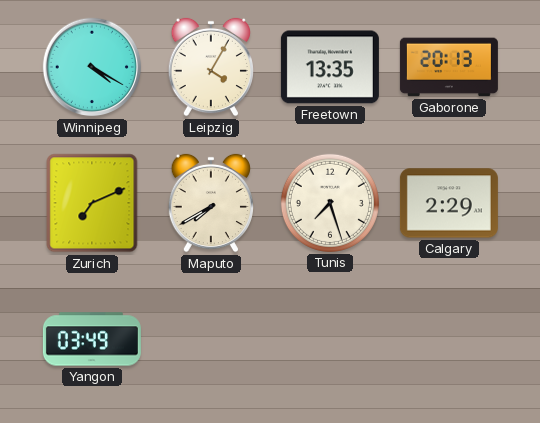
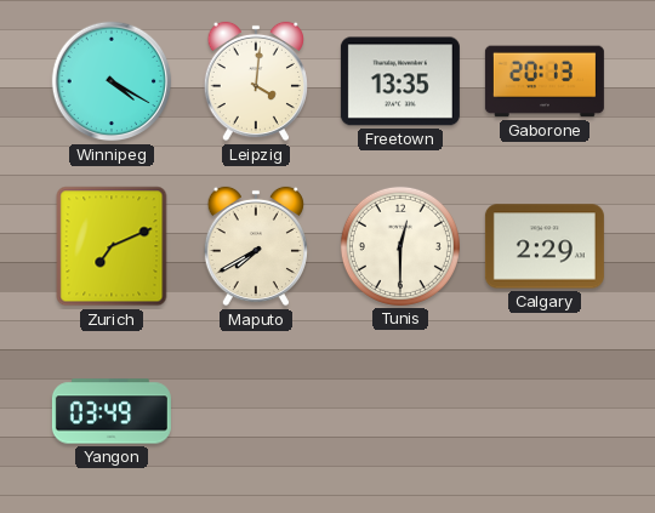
Leipzig: 4:05 -> 4:01
Tunis: 7:27 -> 12:30
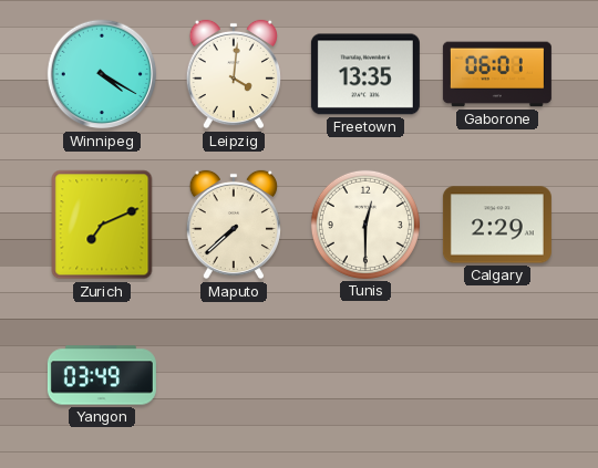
Gaborone: 20:13 -> 06:01
Maputo: 7:40 -> 7:38
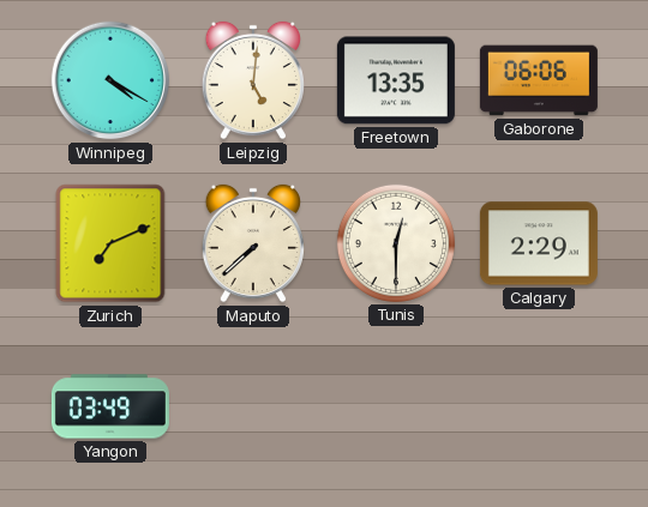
Leipzig: 4:01 -> 5:01
Gaborone: 06:01 -> 06:06
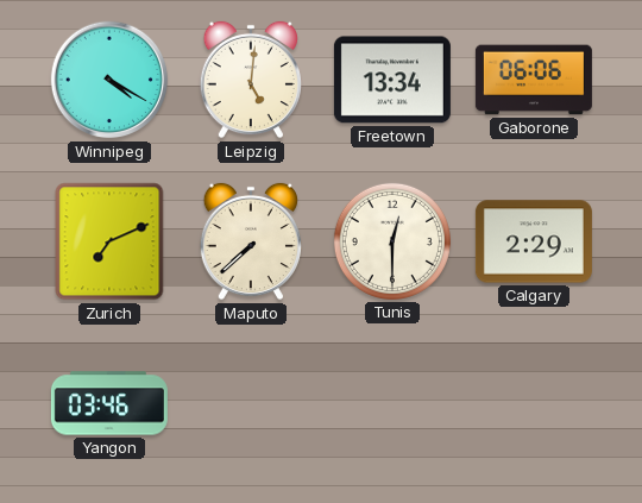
Freetown: 13:35 -> 13:34
Yangon: 03:49 -> 03:46
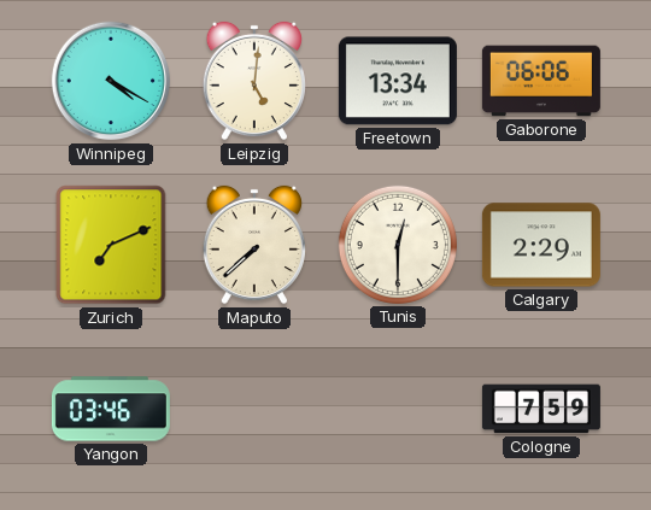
Cologne: none -> 7:59
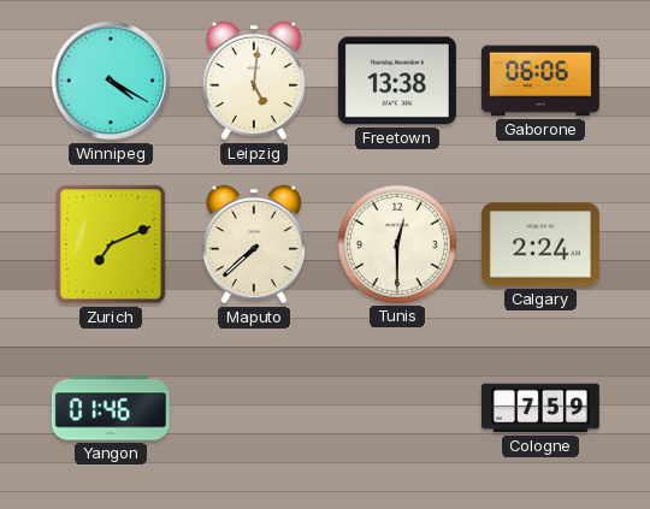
Freetown: 13:34 -> 13:38
Calgary: 2:29 -> 2:24
Yangon: 03:46 -> 01:46
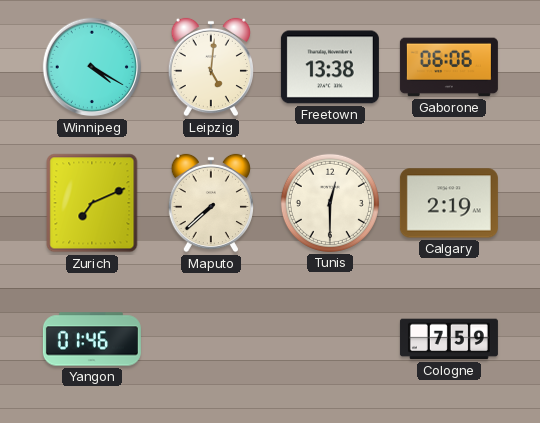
Calgary: 2:24 -> 2:19
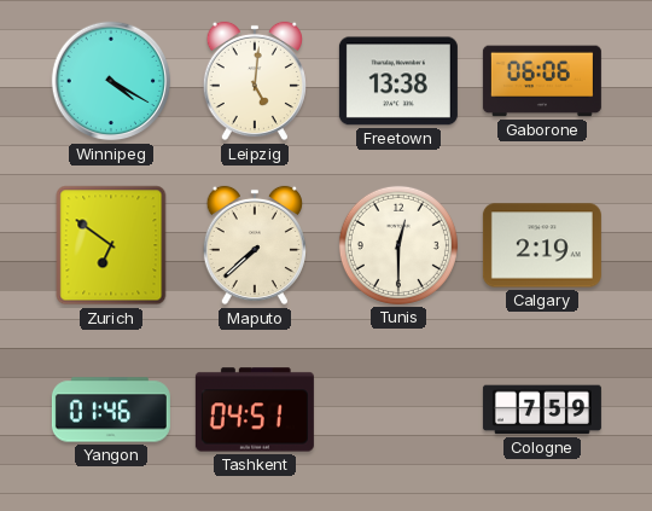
Zurich: 7:11 -> 6:51
Tashkent: none -> 04:51
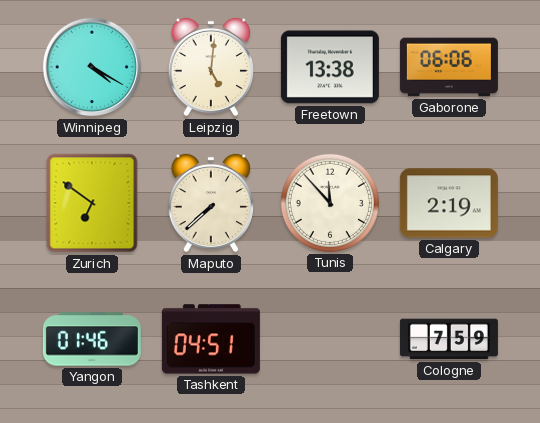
Tunis: 12:30 -> 11:53
